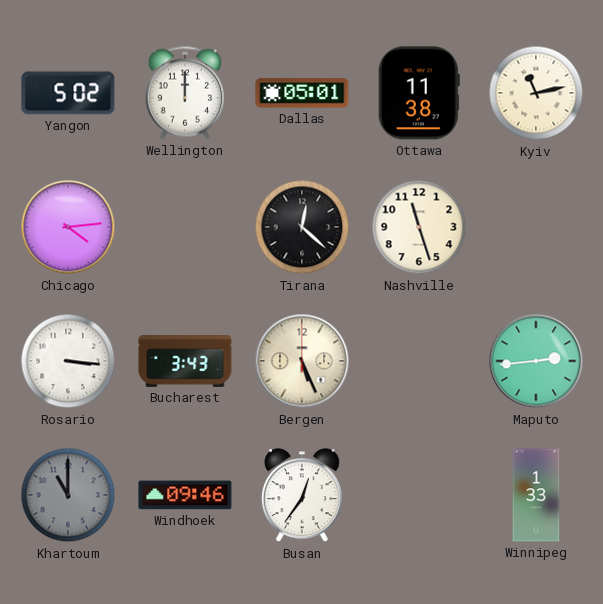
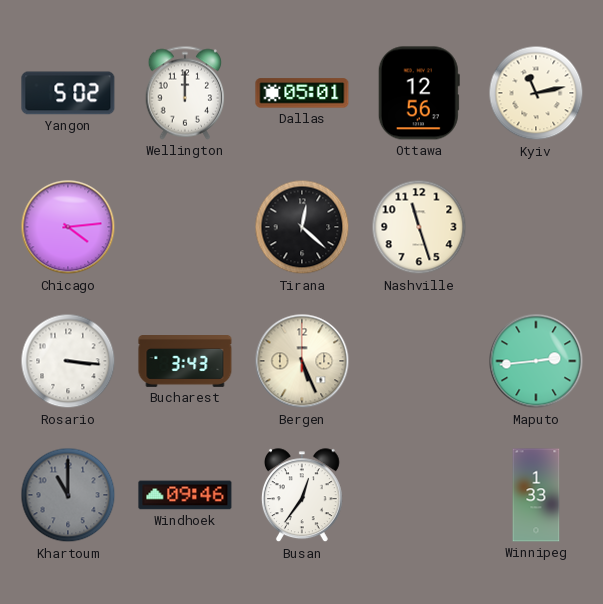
Ottawa: 11:38 -> 12:56
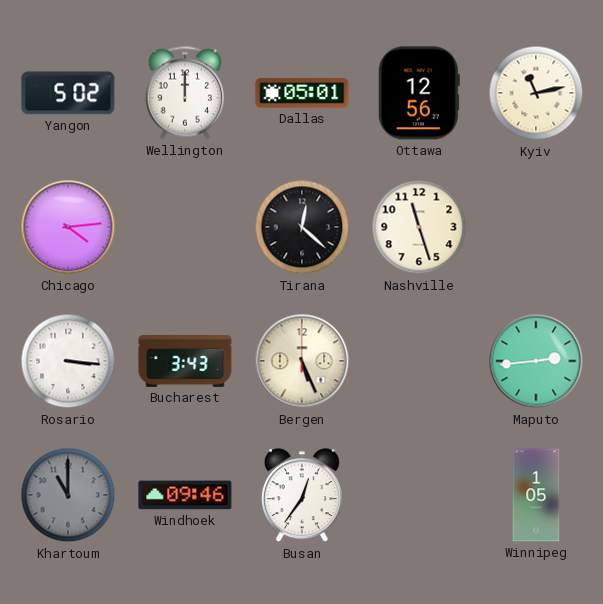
Winnipeg: 1:33 -> 1:05
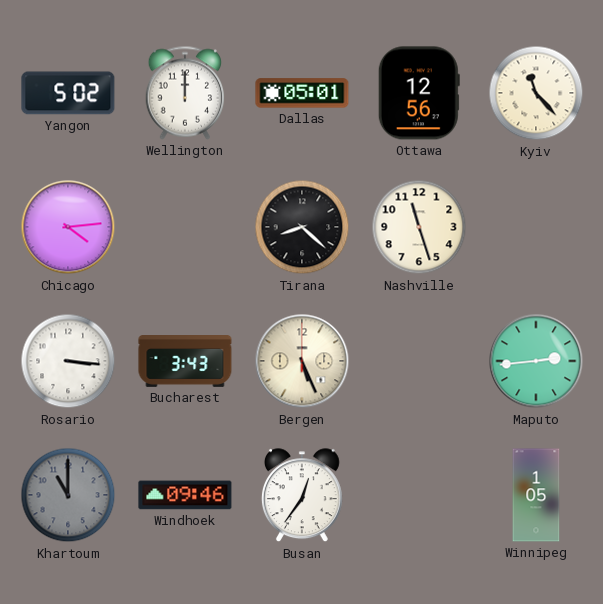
Kyiv: 11:13 -> 11:23
Tirana: 12:22 -> 8:22
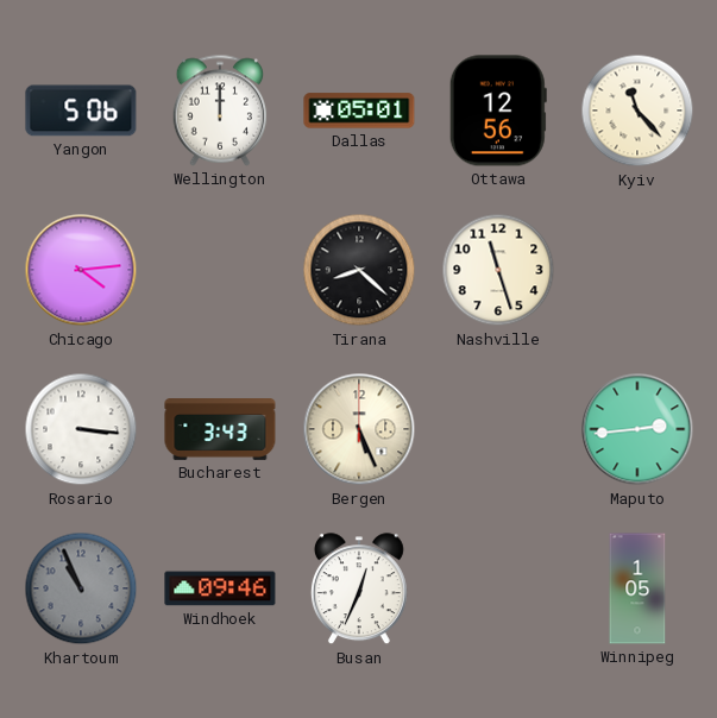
Yangon: 5:02 -> 5:06
Khartoum: 11:00 -> 10:56
Busan: 12:36 -> 12:34
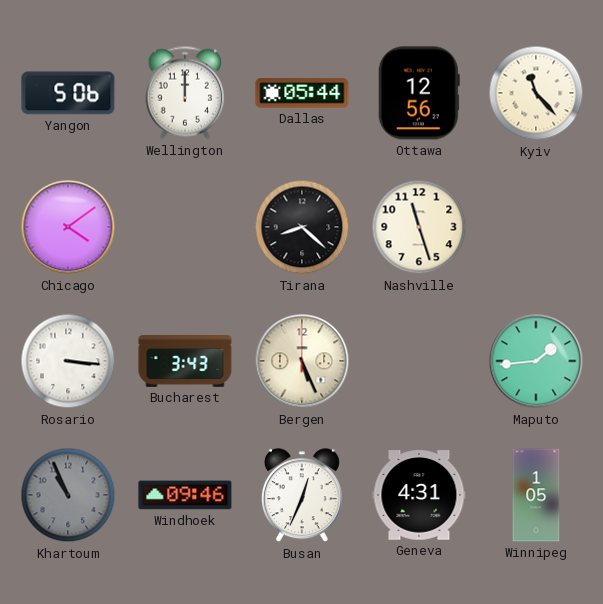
Dallas: 05:01 -> 05:44
Chicago: 4:14 -> 4:09
Maputo: 2:44 -> 1:44
Geneva: none -> 4:31
